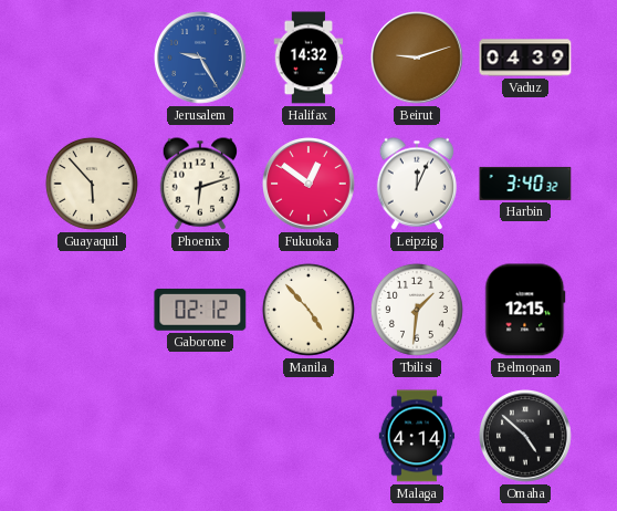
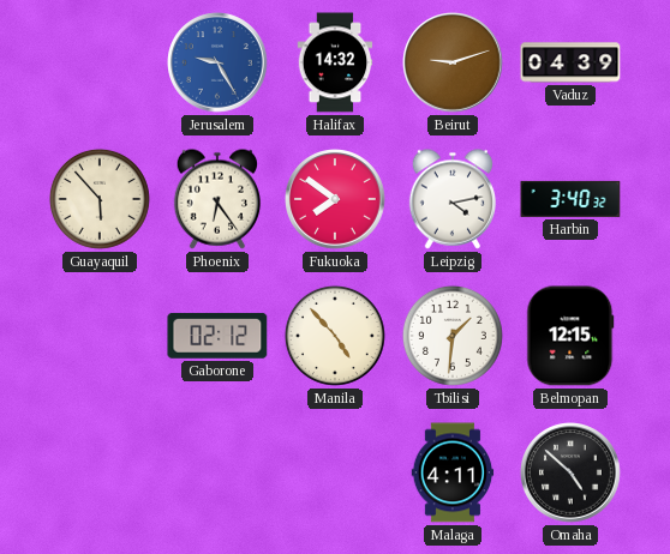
Phoenix: 6:12 -> 6:24
Fukuoka: 12:51 -> 7:51
Leipzig: 12:04 -> 4:13
Malaga: 4:14 -> 4:11
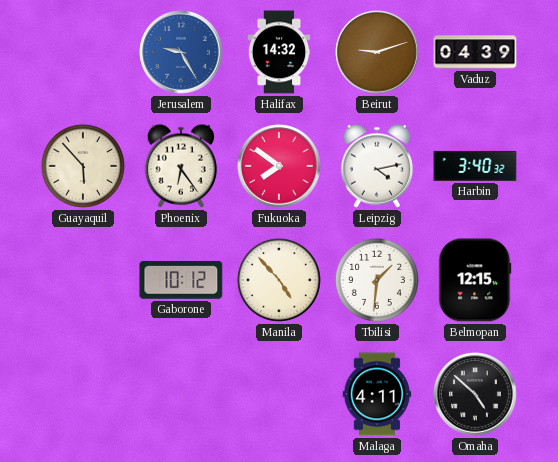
Gaborone: 02:12 -> 10:12
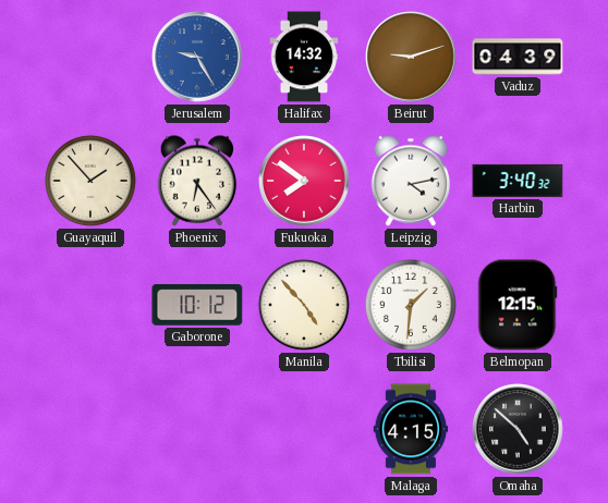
Guayaquil: 5:53 -> 1:53
Malaga: 4:11 -> 4:15
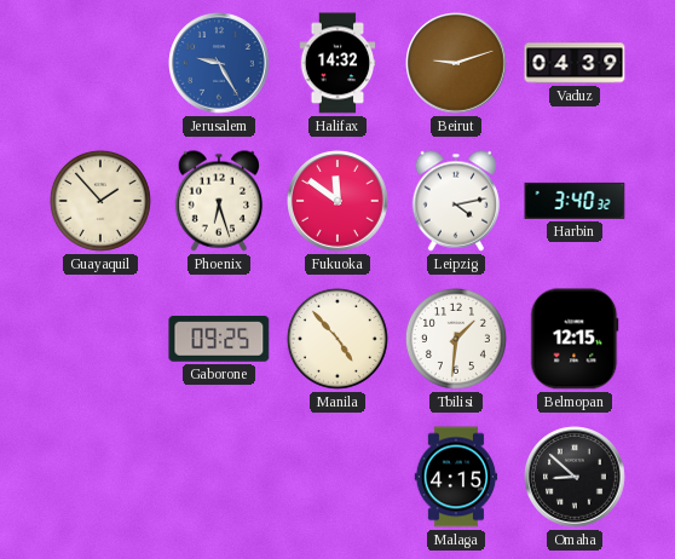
Phoenix: 6:24 -> 6:27
Fukuoka: 7:51 -> 11:51
Gaborone: 10:12 -> 09:25
Omaha: 4:52 -> 8:52
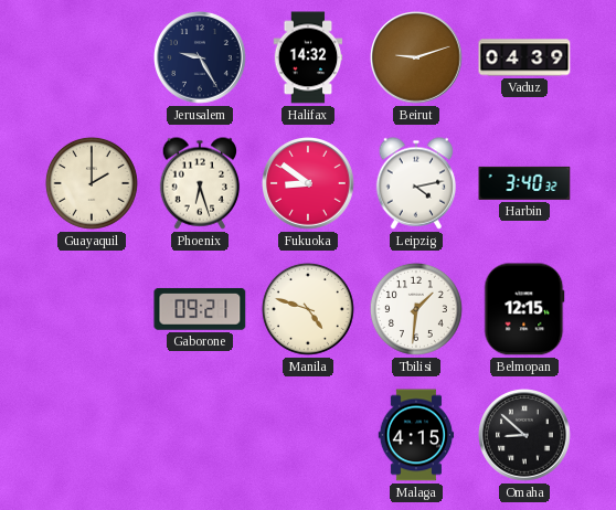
Jerusalem dial: blue -> navy
Guayaquil: 1:53 -> 2:00
Fukuoka: 11:51 -> 8:51
Gaborone: 09:25 -> 09:21
Manila: 4:53 -> 4:48
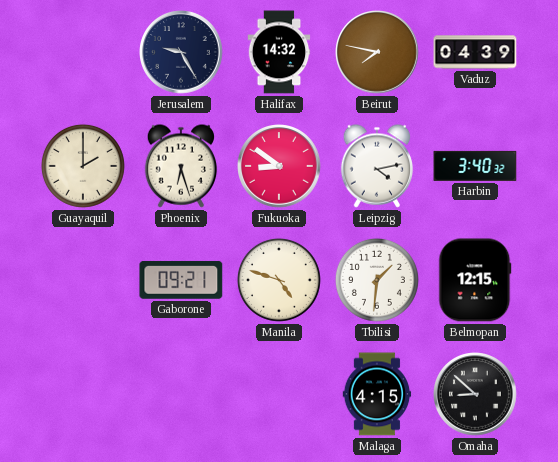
Beirut: 9:12 -> 7:47
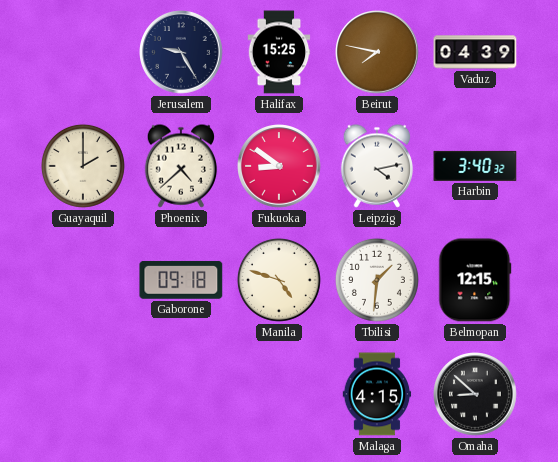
Halifax: 14:32 -> 15:25
Phoenix: 6:27 -> 4:38
Gaborone: 09:21 -> 09:18
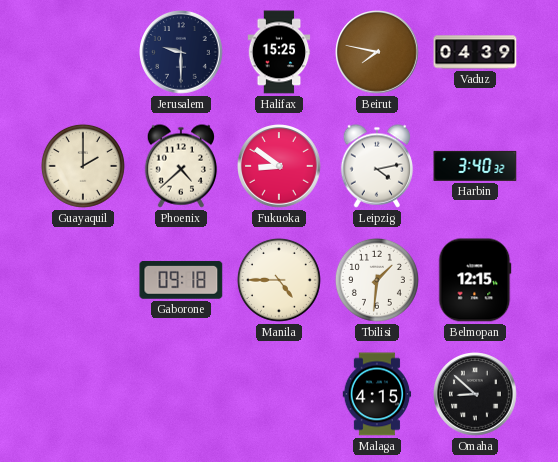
Jerusalem: 9:25 -> 9:30
Manila: 4:48 -> 4:45
